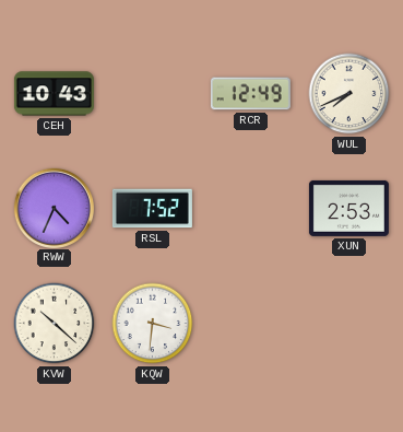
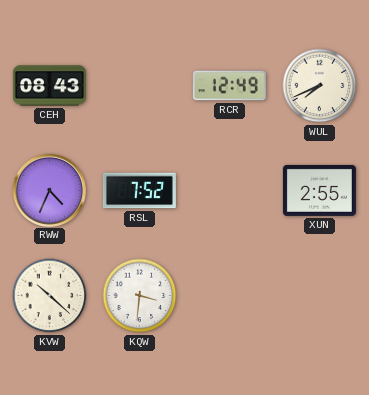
CEH: 10:43 -> 08:43
XUN: 2:53 -> 2:55
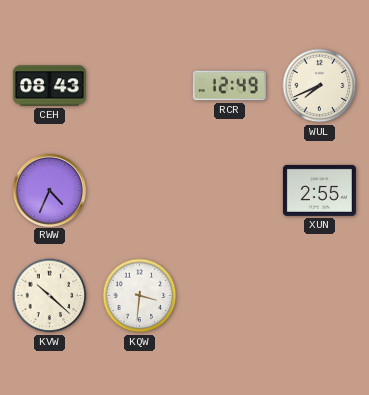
RSL: 7:52 -> none
